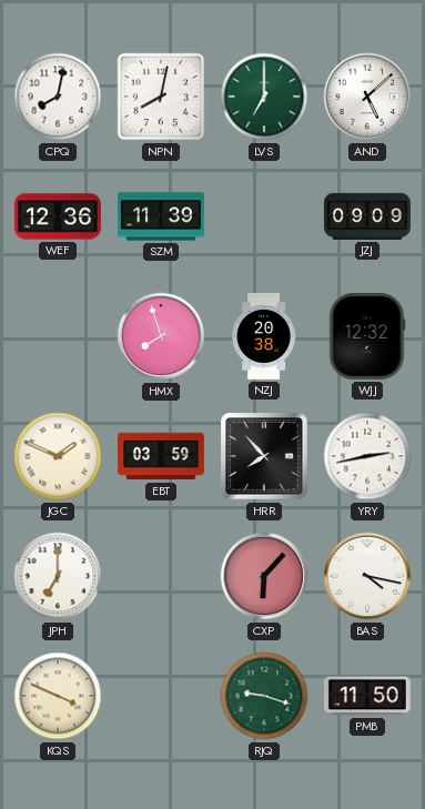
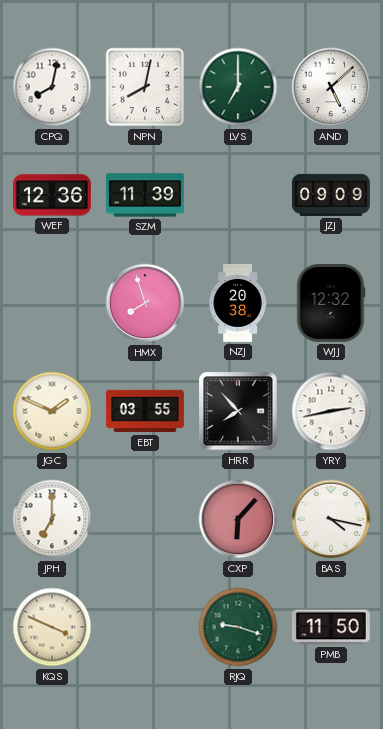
EBT: 03:59 -> 03:55
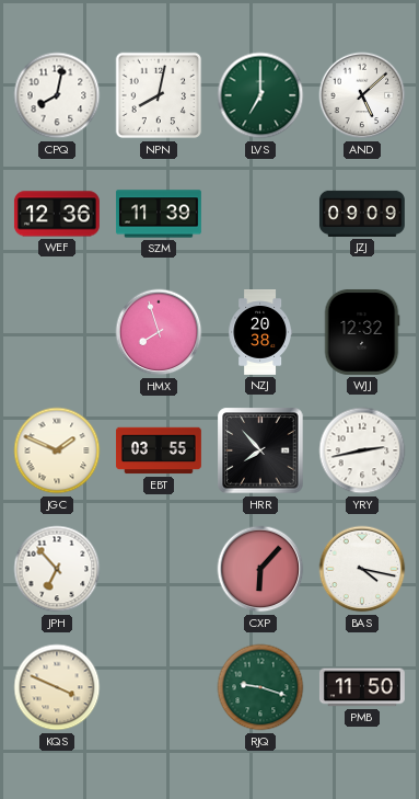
JPH: 7:00 -> 6:53
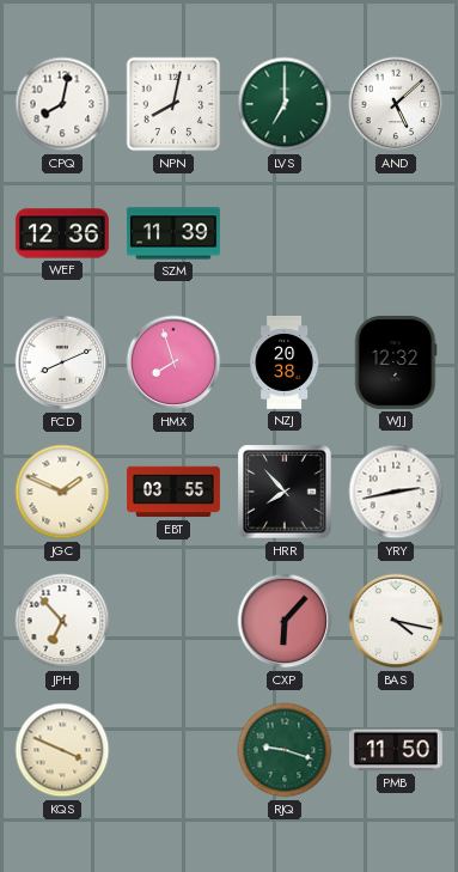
JZJ: 09:09 -> none
FCD: none -> 8:11
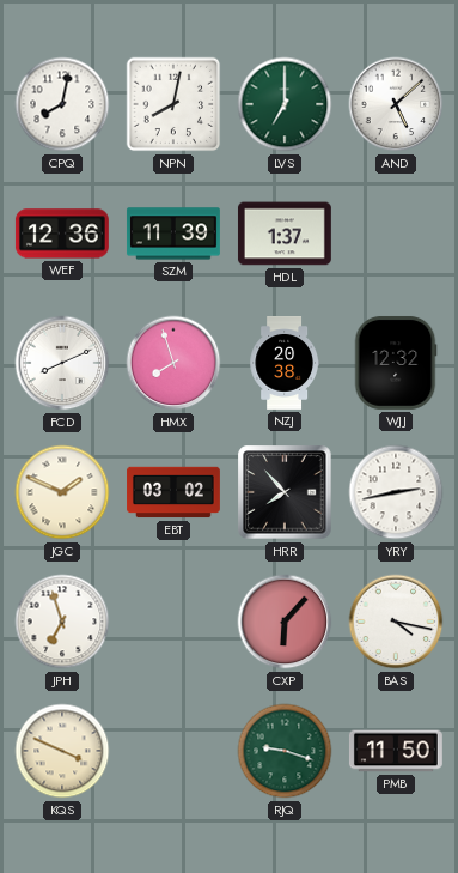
HDL: none -> 1:37
EBT: 03:55 -> 03:02
JPH: 6:53 -> 6:57
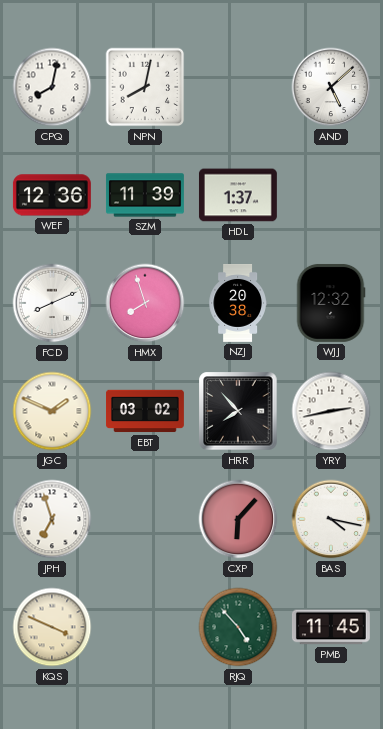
LVS: 7:00 -> none
RJQ: 9:18 -> 4:53
PMB: 11:50 -> 11:45
